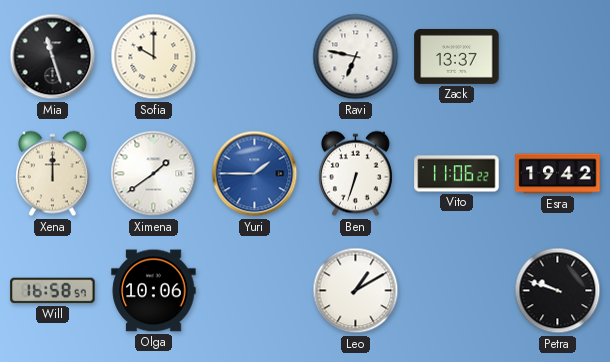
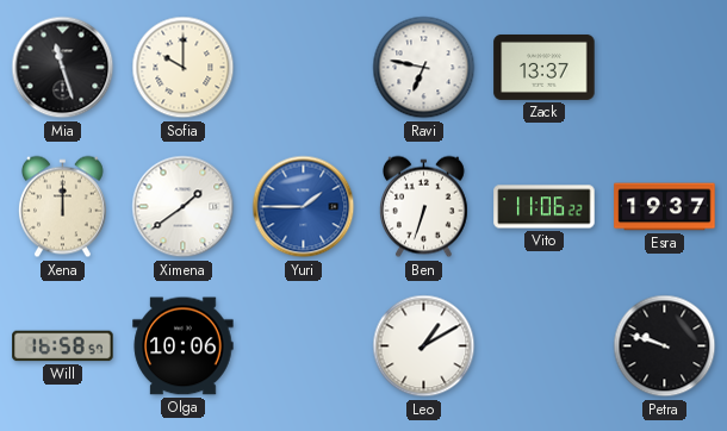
Esra: 19:42 -> 19:37
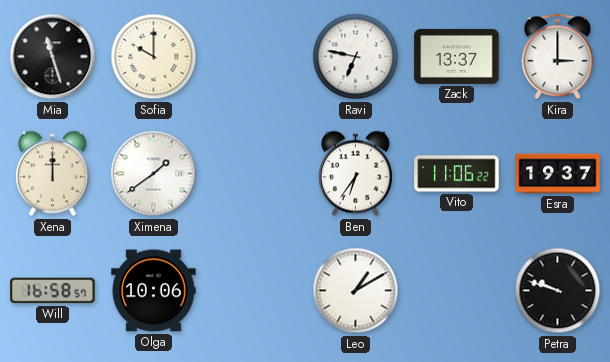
Kira: none -> 3:00
Yuri: 1:45 -> none
Ben: 6:33 -> 6:36
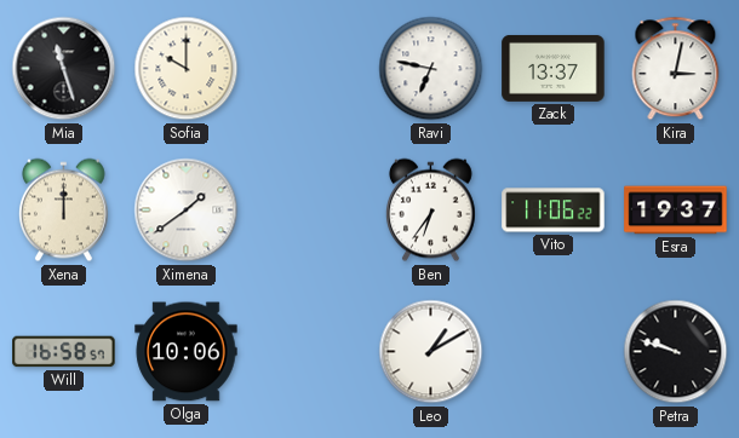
Kira: 3:00 -> 3:02
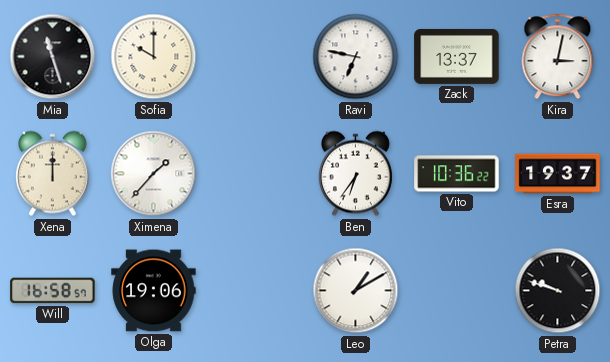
Ximena: 1:39 -> 1:37
Vito: 11:06 -> 10:36
Olga: 10:06 -> 19:06
